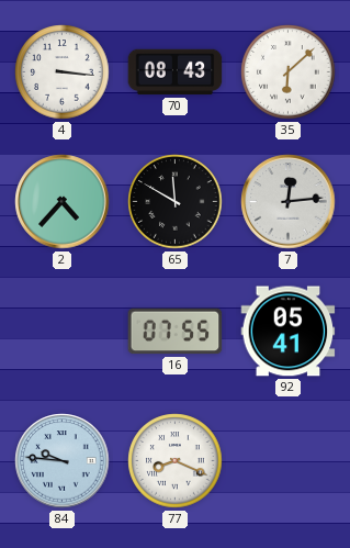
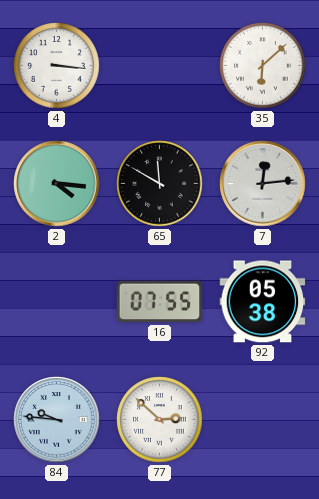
70: 08:43 -> none
2: 4:37 -> 4:16
92: 05:41 -> 05:38
77: 8:19 -> 2:52
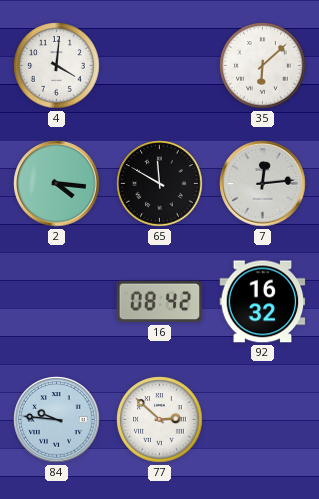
4: 3:16 -> 4:01
16: 07:55 -> 08:42
92: 05:38 -> 16:32
